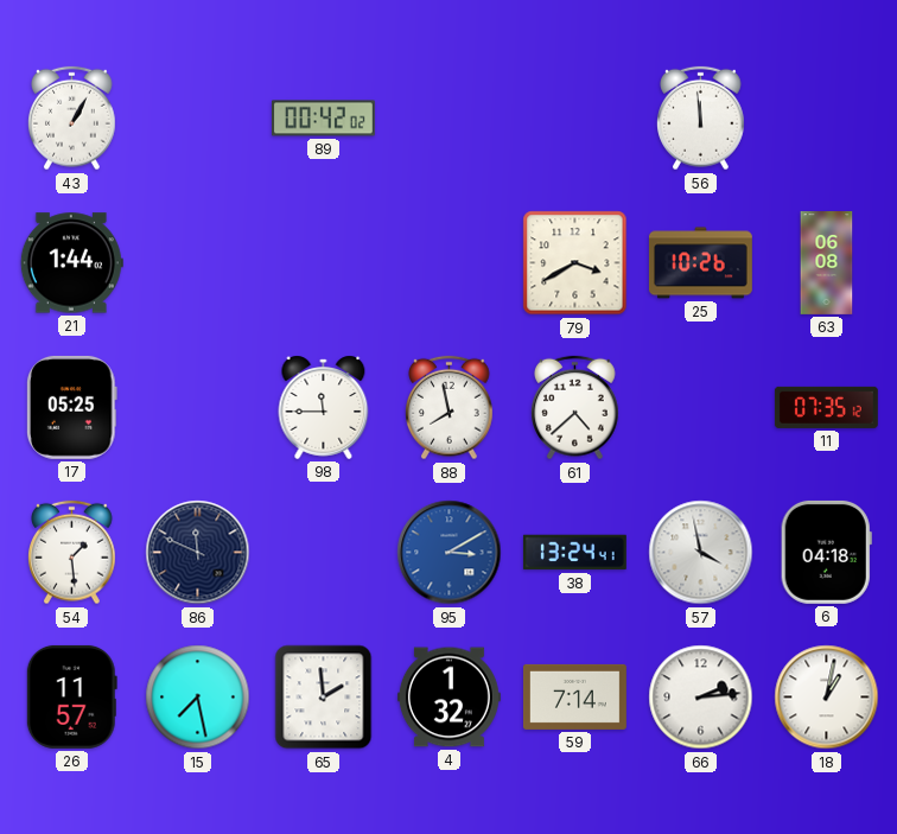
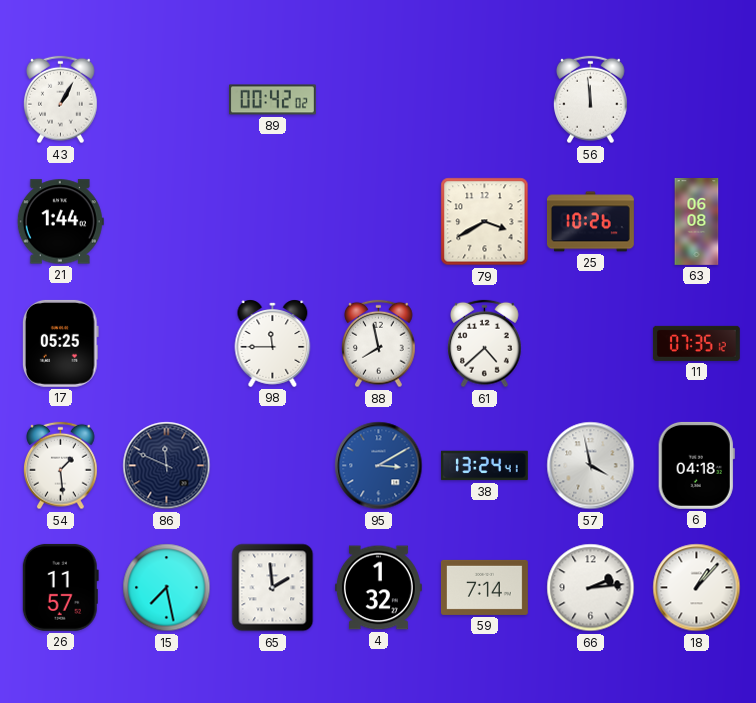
18: 1:02 -> 1:07
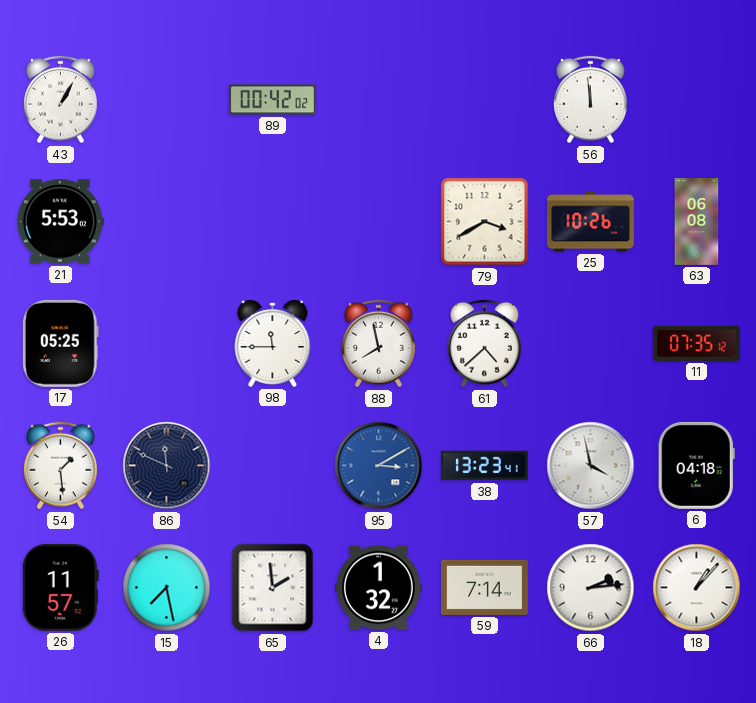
21: 1:44 -> 5:53
38: 13:24 -> 13:23
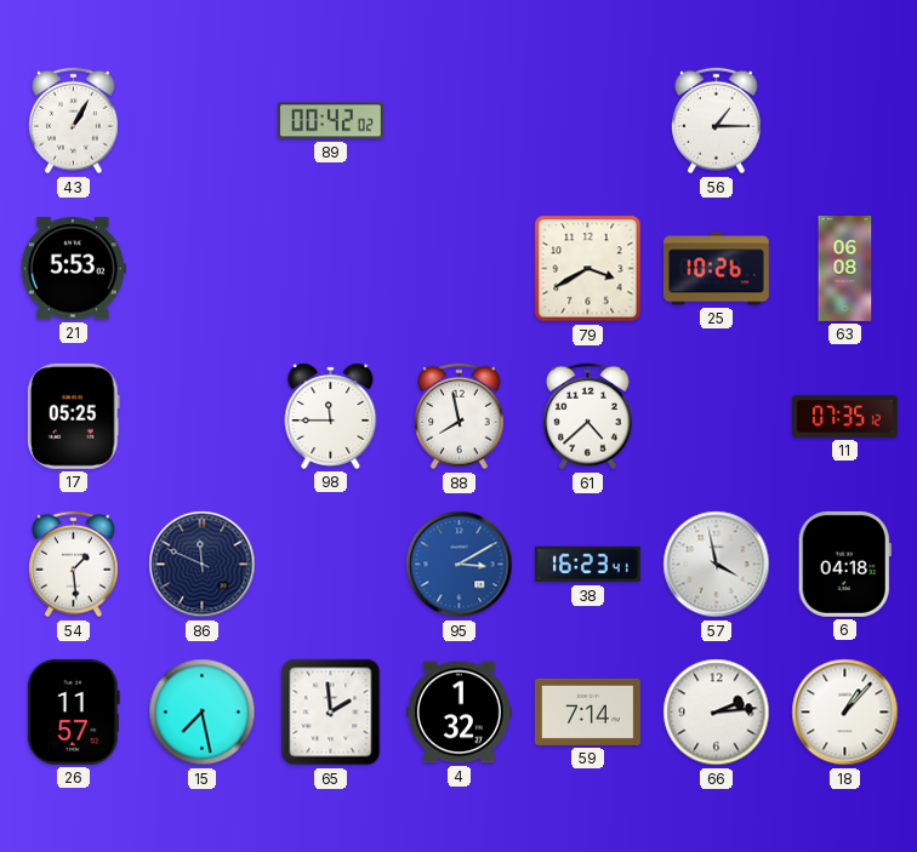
56: 11:59 -> 1:15
38: 13:23 -> 16:23
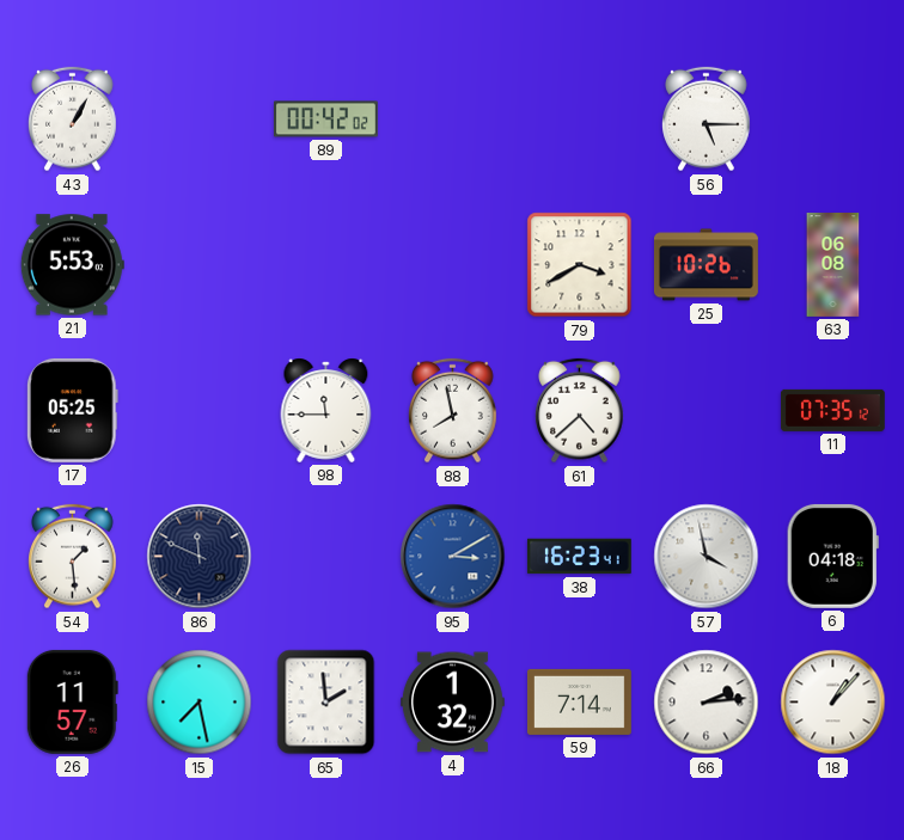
56: 1:15 -> 5:15
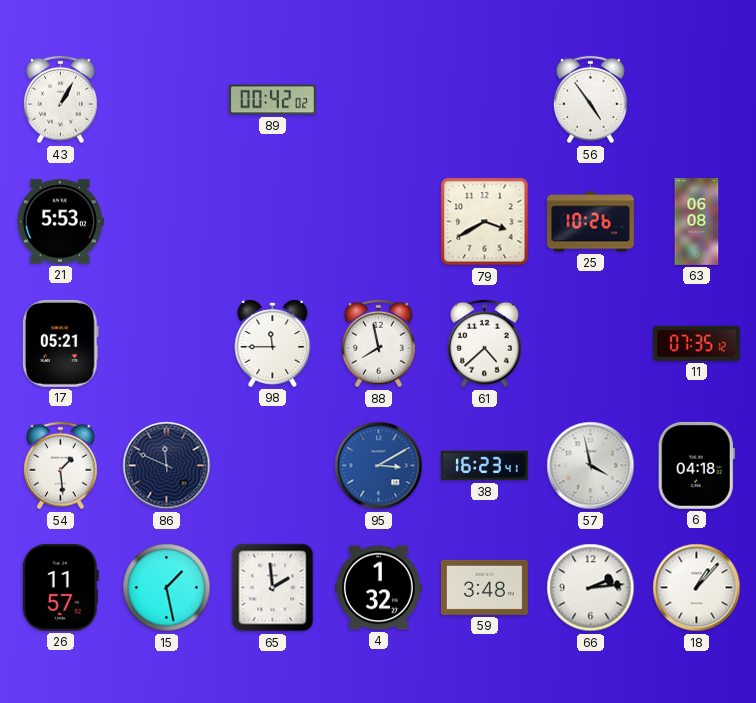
56: 5:15 -> 4:54
17: 05:25 -> 05:21
15: 7:28 -> 1:28
59: 7:14 -> 3:48
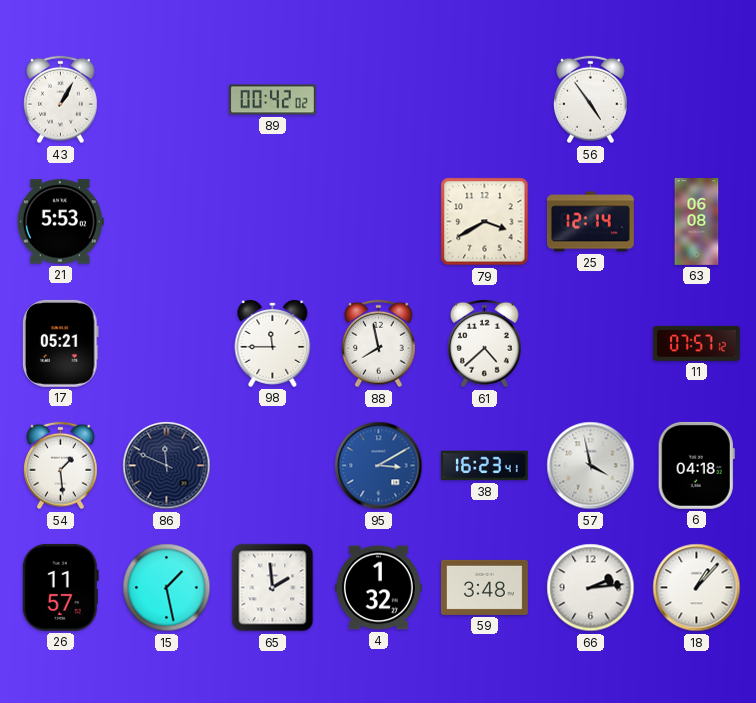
25: 10:26 -> 12:14
11: 07:35 -> 07:57
